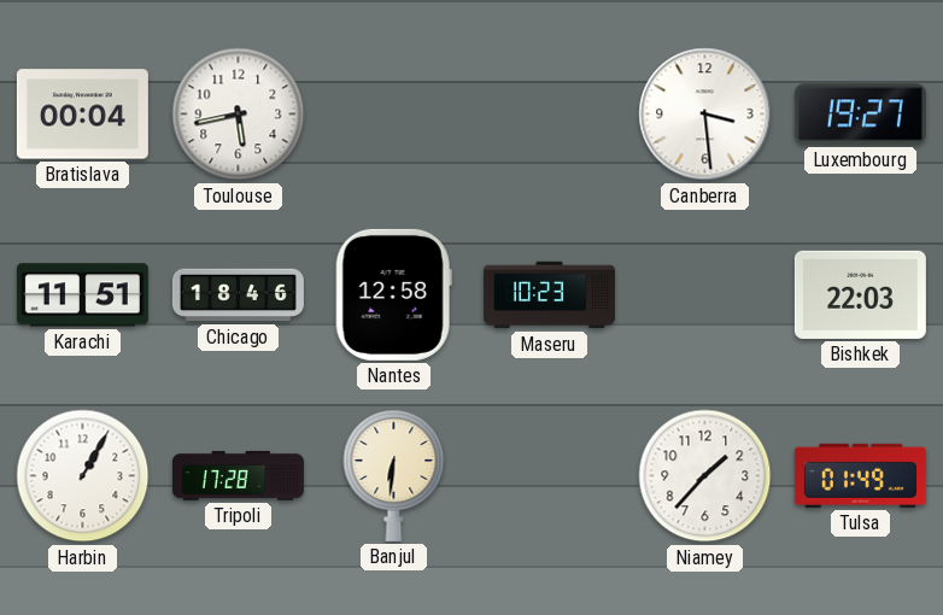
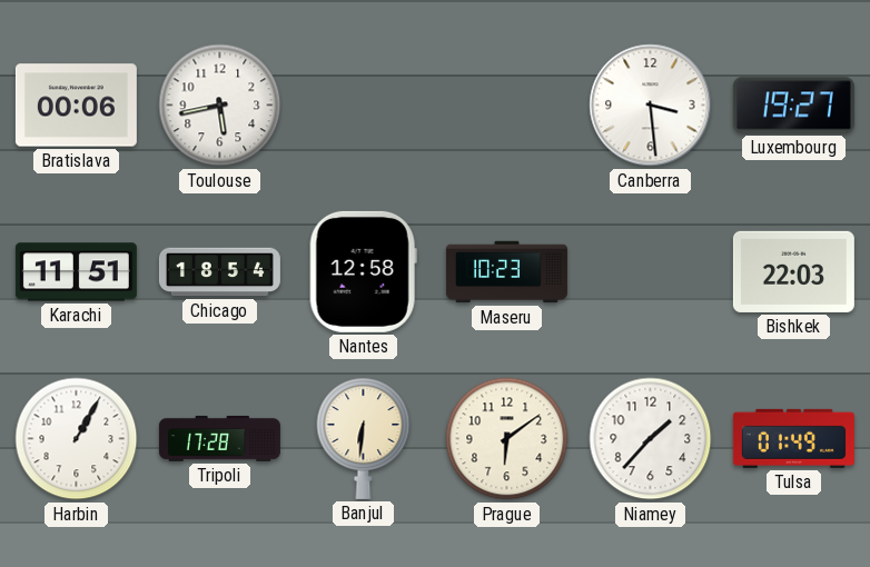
Bratislava: 00:04 -> 00:06
Chicago: 18:46 -> 18:54
Prague: none -> 6:09
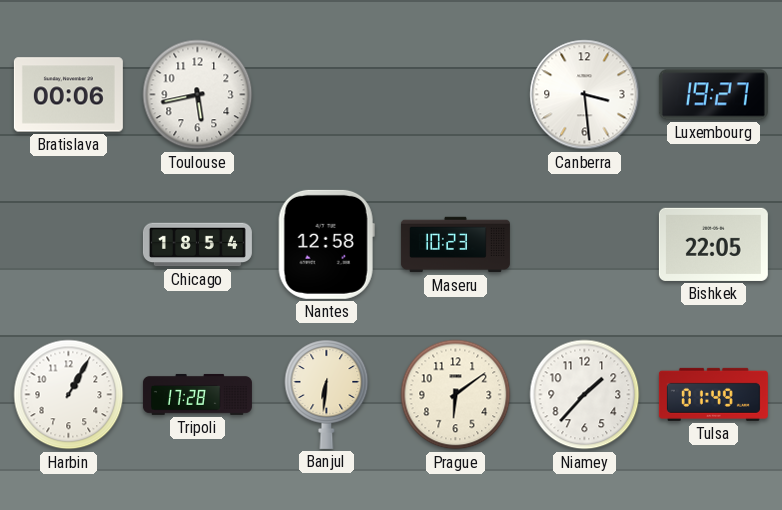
Karachi: 11:51 -> none
Bishkek: 22:03 -> 22:05
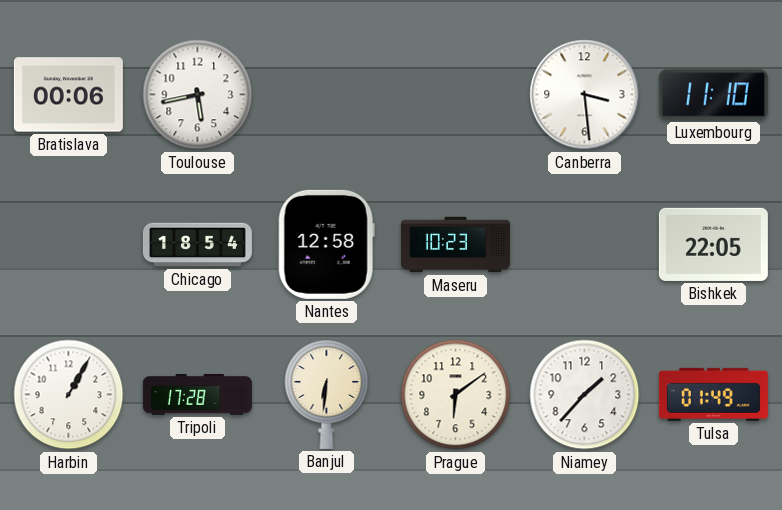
Luxembourg: 19:27 -> 11:10
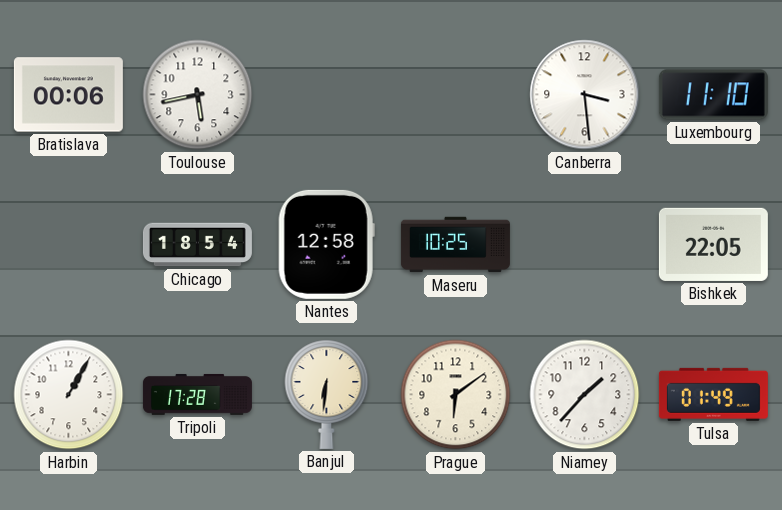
Maseru: 10:23 -> 10:25
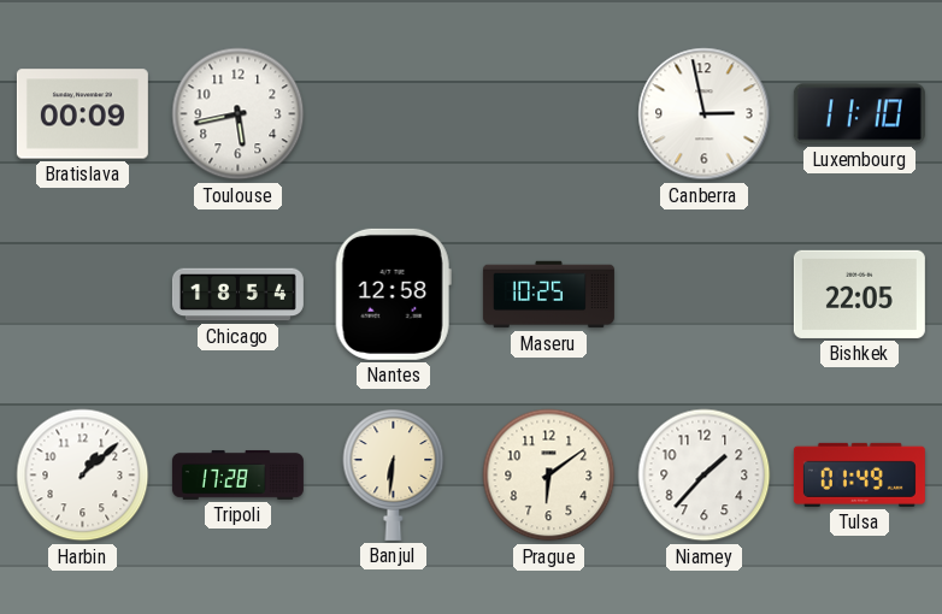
Bratislava: 00:06 -> 00:09
Canberra: 3:29 -> 2:58
Harbin: 1:05 -> 1:08
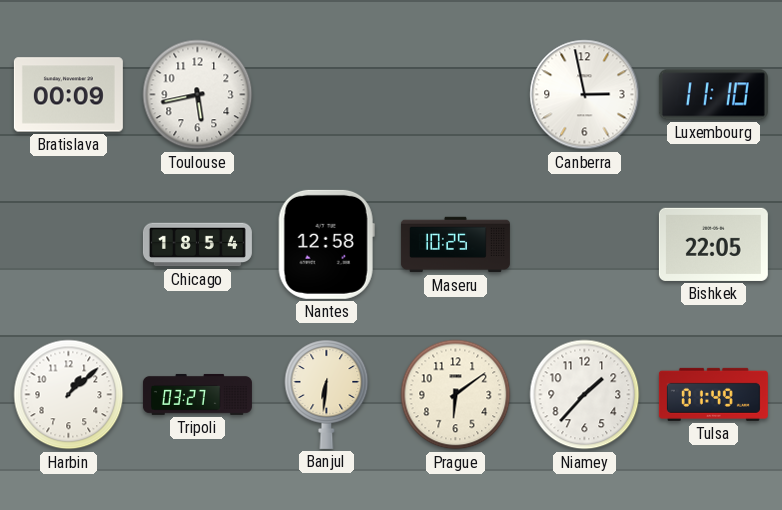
Tripoli: 17:28 -> 03:27
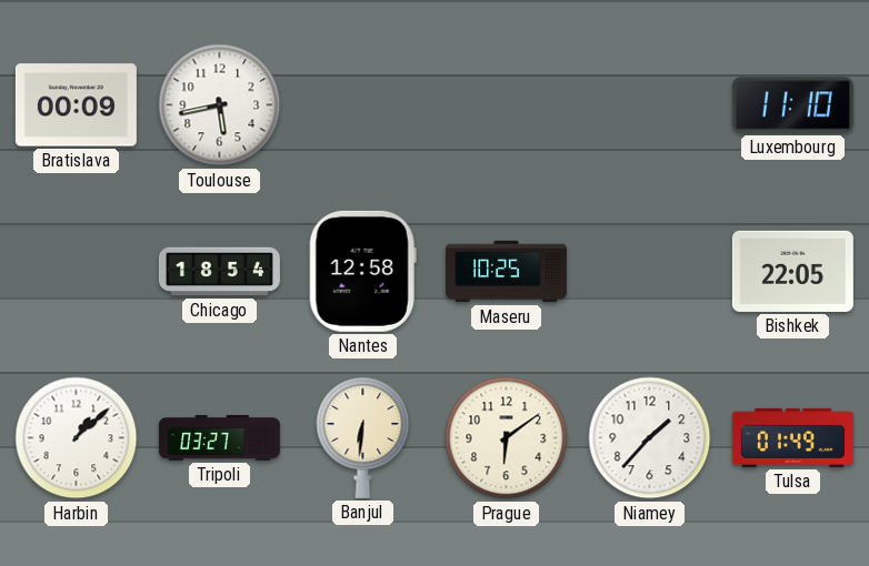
Canberra: 2:58 -> none
